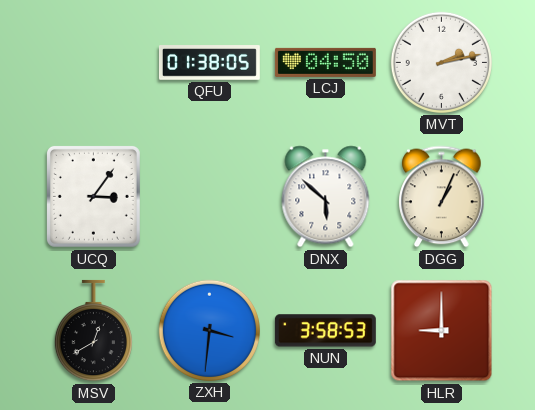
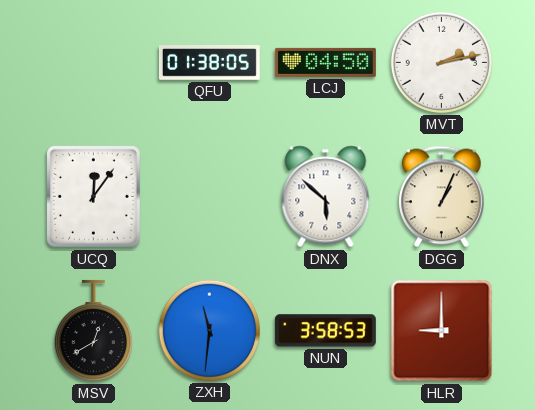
UCQ: 3:06 -> 12:06
ZXH: 3:31 -> 11:31
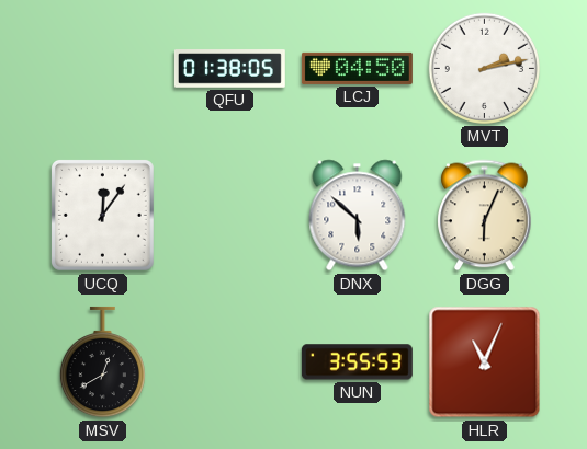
DGG: 1:04 -> 6:04
ZXH: 11:31 -> none
NUN: 3:58 -> 3:55
HLR: 9:00 -> 11:04
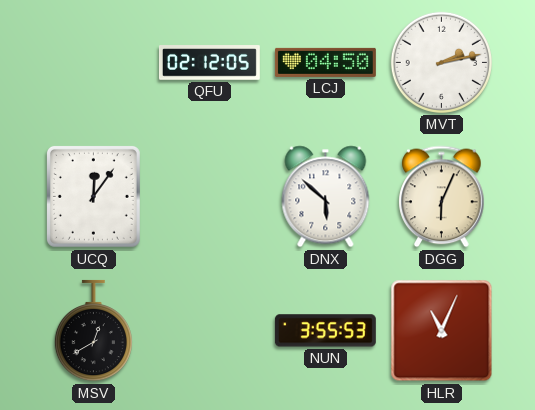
QFU: 01:38 -> 02:12
